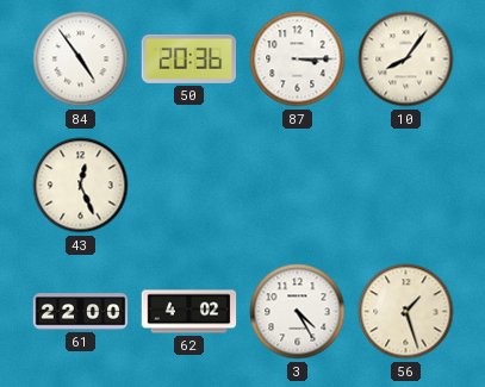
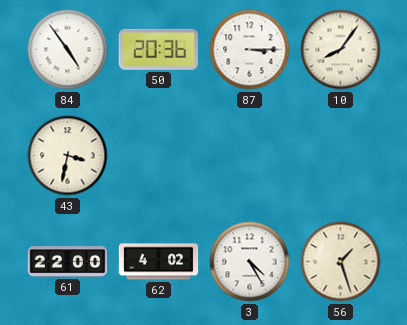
43: 12:26 -> 3:32
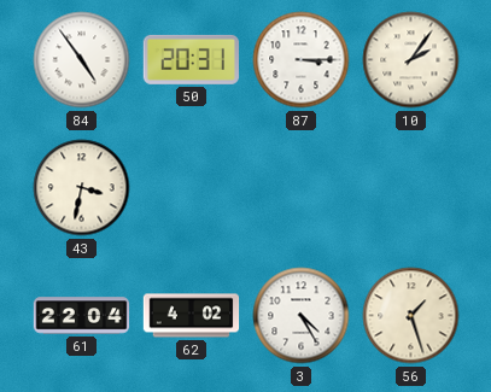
50: 20:36 -> 20:31
10: 8:06 -> 2:06
61: 22:00 -> 22:04
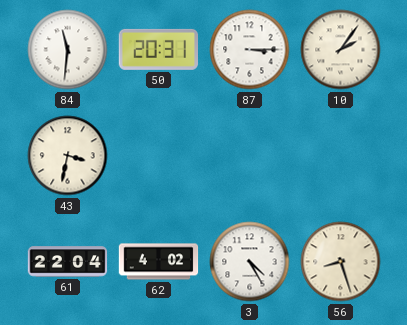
84: 4:54 -> 11:31
56: 1:27 -> 8:27
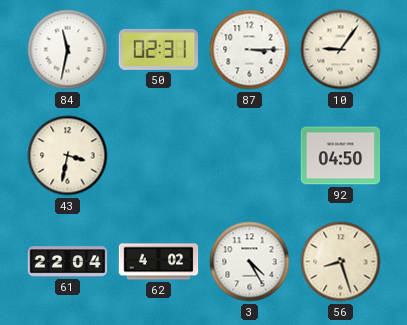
84: 11:31 -> 11:32
50: 20:31 -> 02:31
10: 2:06 -> 9:06
92: none -> 04:50
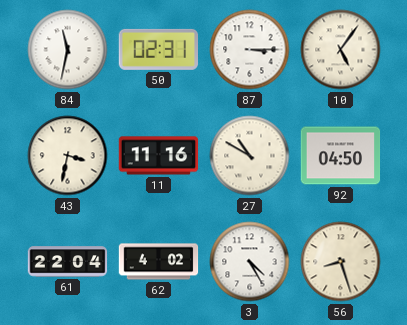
10: 9:06 -> 5:06
11: none -> 11:16
27: none -> 10:50
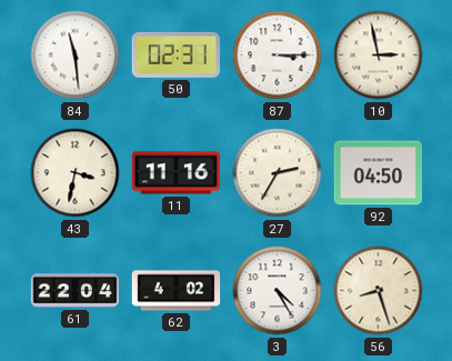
84: 11:32 -> 11:29
10: 5:06 -> 2:58
27: 10:50 -> 2:35
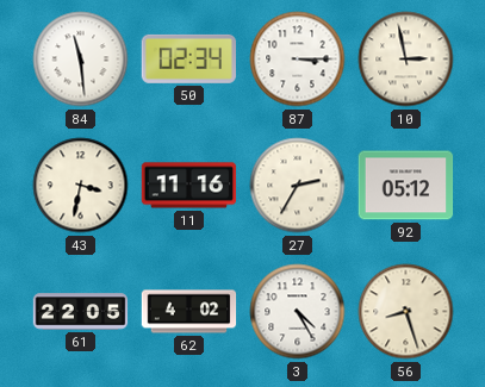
50: 02:31 -> 02:34
92: 04:50 -> 05:12
61: 22:04 -> 22:05
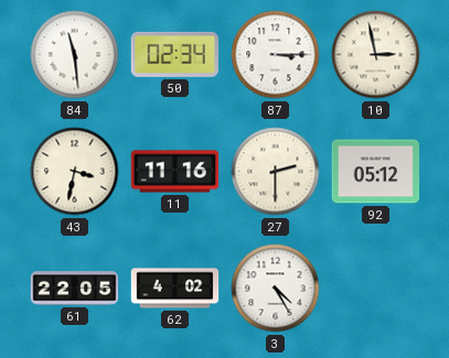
27: 2:35 -> 2:30
56: 8:27 -> none
